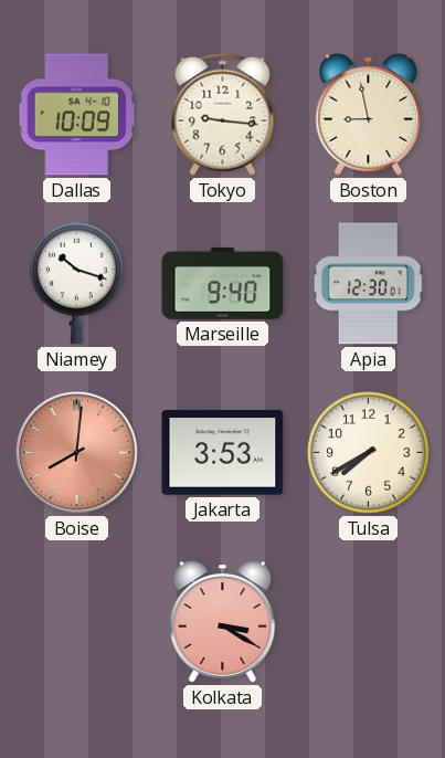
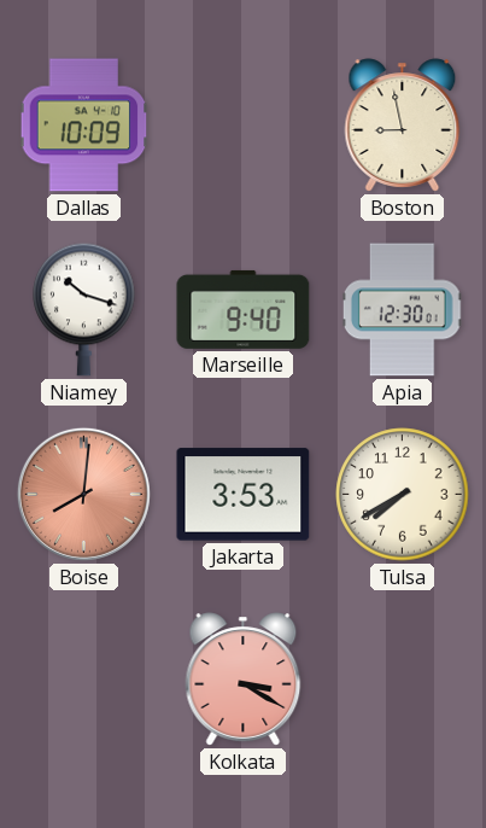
Tokyo: 9:16 -> none
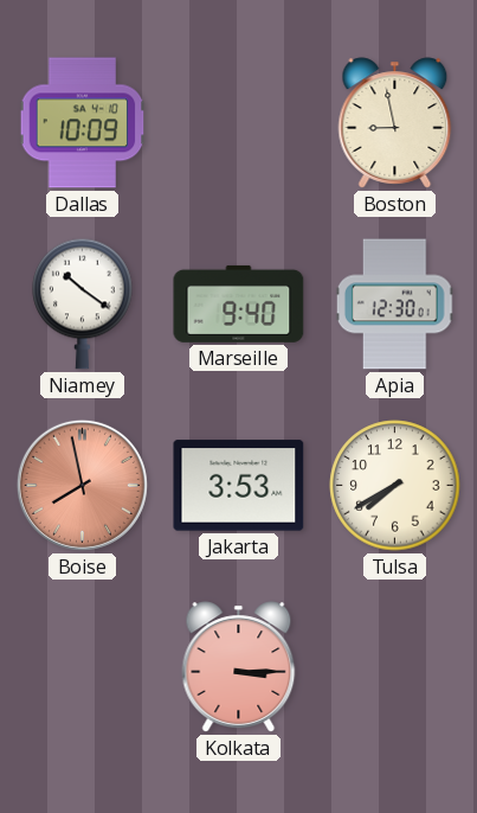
Niamey: 10:18 -> 10:21
Boise: 8:01 -> 7:58
Kolkata: 3:20 -> 3:15
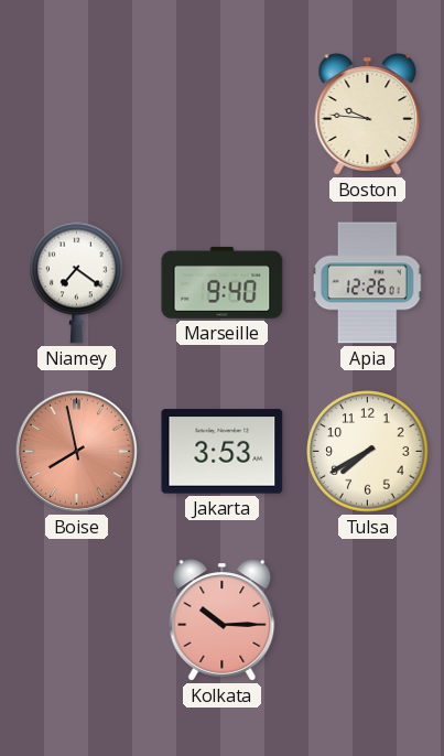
Dallas: 10:09 -> none
Boston: 8:58 -> 9:46
Niamey: 10:21 -> 7:21
Apia: 12:30 -> 12:26
Kolkata: 3:15 -> 10:15
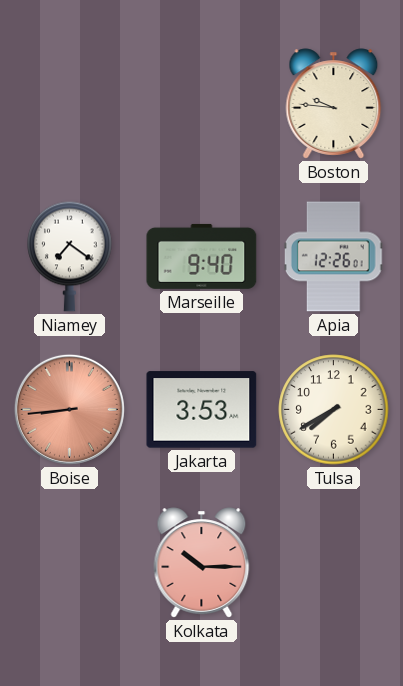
Boise: 7:58 -> 8:44
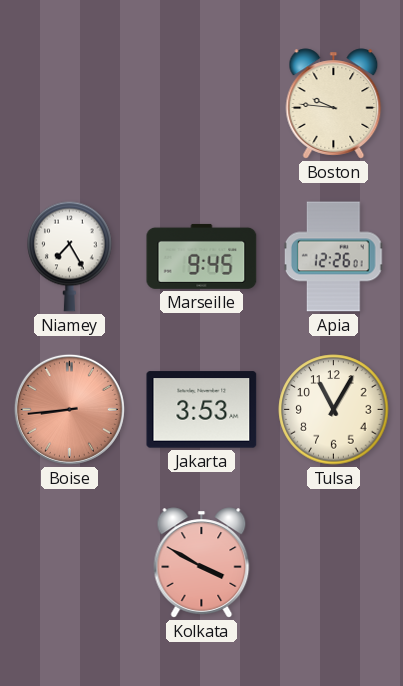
Niamey: 7:21 -> 7:25
Marseille: 9:40 -> 9:45
Tulsa: 7:40 -> 11:05
Kolkata: 10:15 -> 3:50
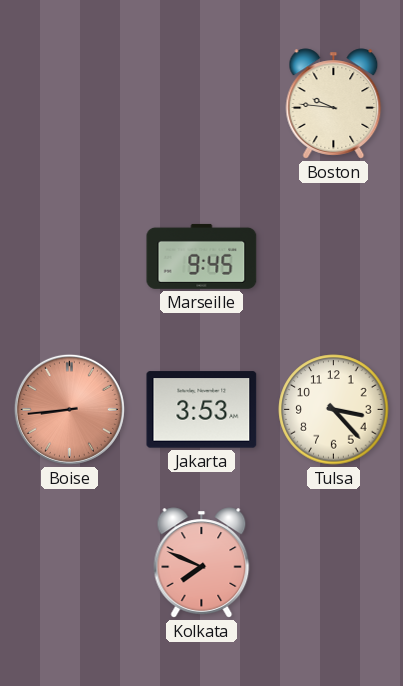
Niamey: 7:25 -> none
Apia: 12:26 -> none
Tulsa: 11:05 -> 3:23
Kolkata: 3:50 -> 7:49
